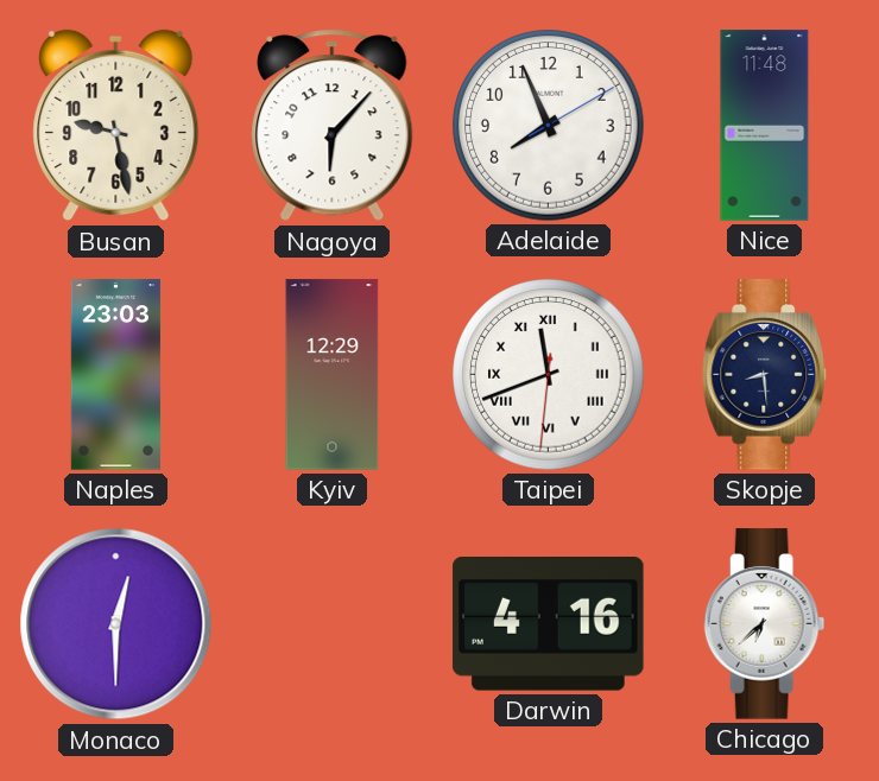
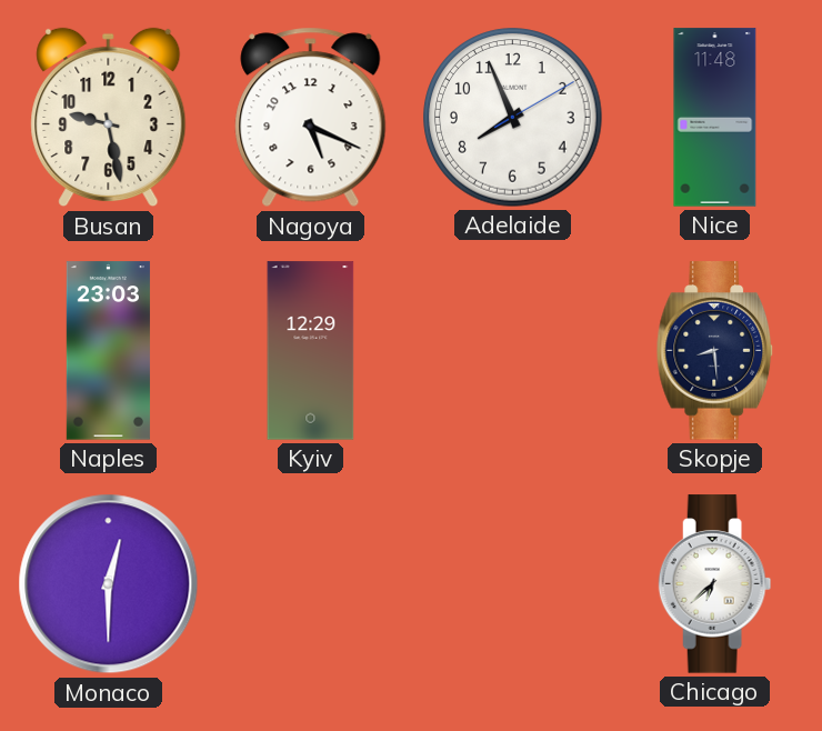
Nagoya: 6:07 -> 5:19
Taipei: 11:41 -> none
Darwin: 4:16 -> none
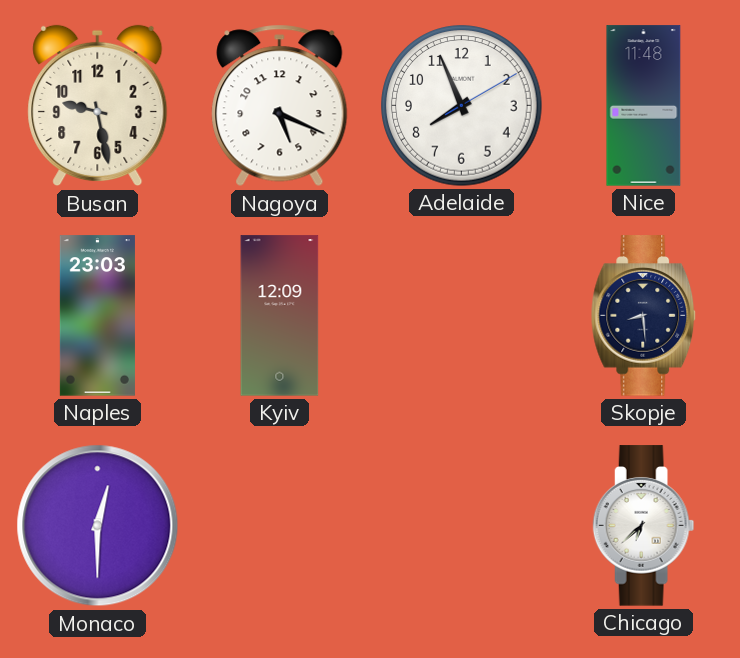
Kyiv: 12:29 -> 12:09
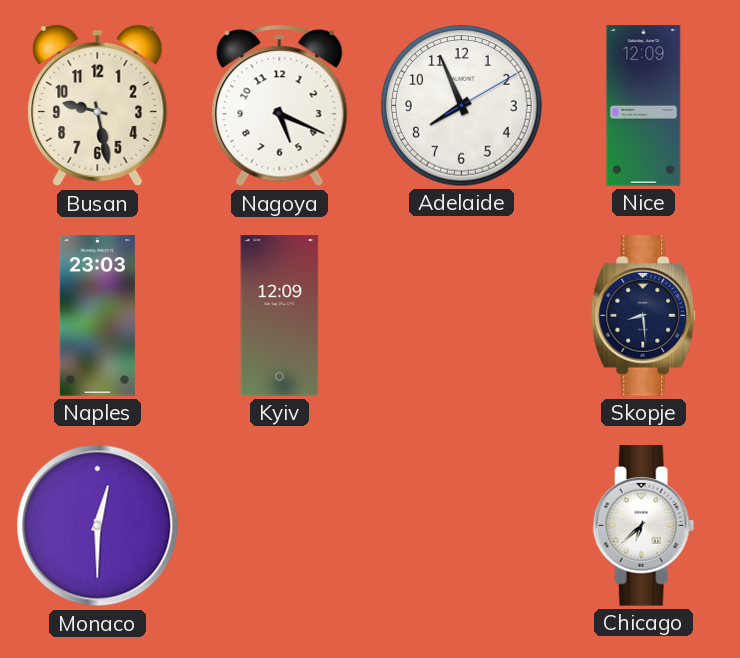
Nice: 11:48 -> 12:09
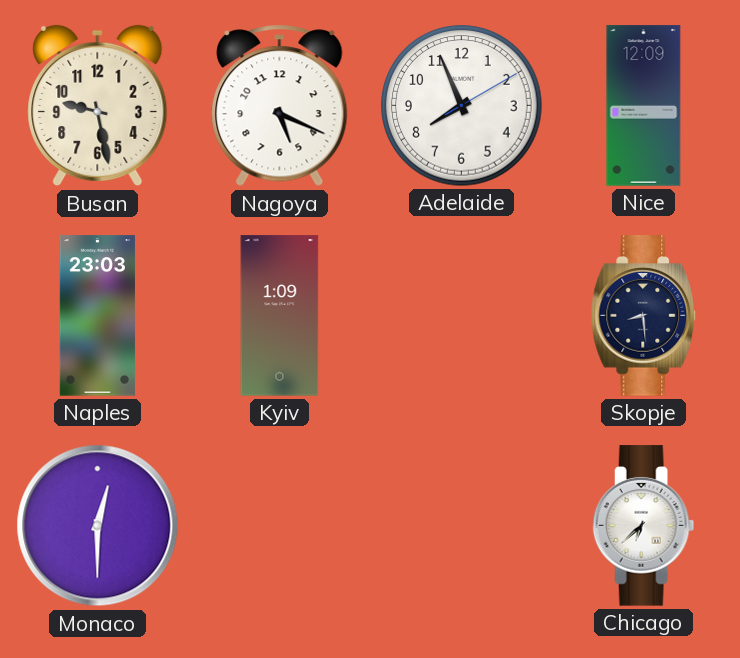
Kyiv: 12:09 -> 1:09
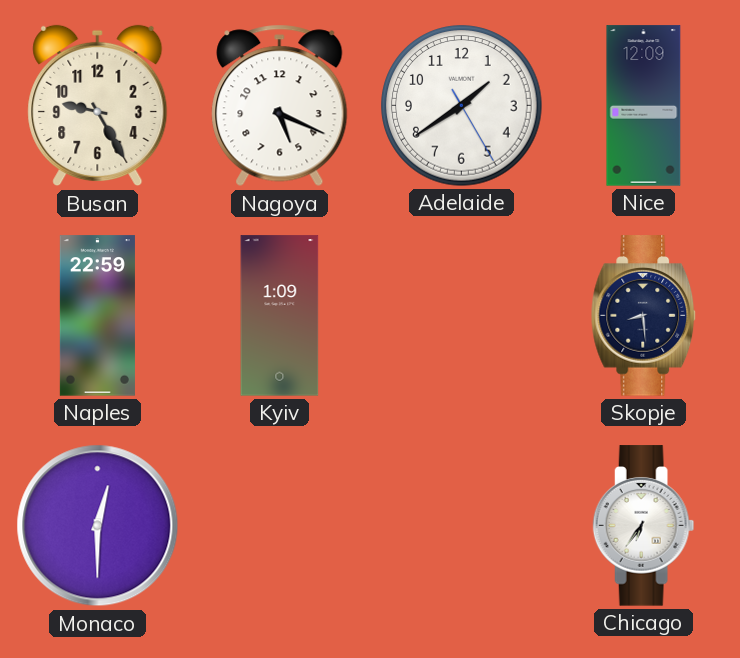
Busan: 9:28 -> 9:25
Adelaide: 7:56 -> 1:39
Naples: 23:03 -> 22:59
Chicago: 6:38 -> 6:36
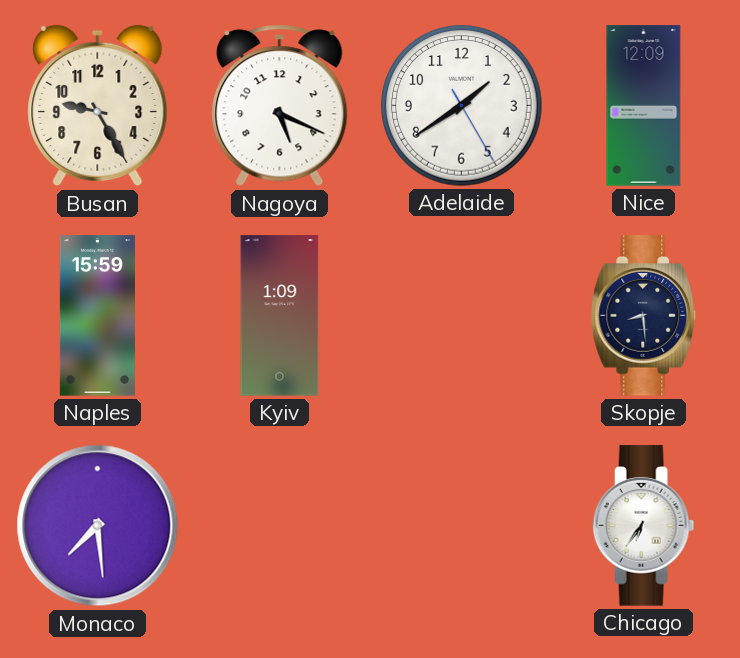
Naples: 22:59 -> 15:59
Monaco: 12:30 -> 7:29
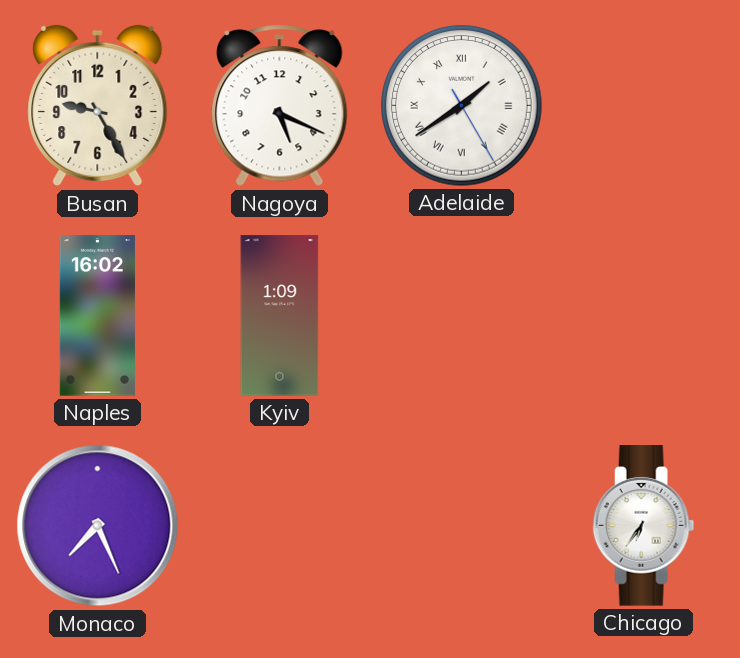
Adelaide numerals: Arabic -> Roman
Nice: 12:09 -> none
Naples: 15:59 -> 16:02
Skopje: 8:29 -> none
Monaco: 7:29 -> 7:26
